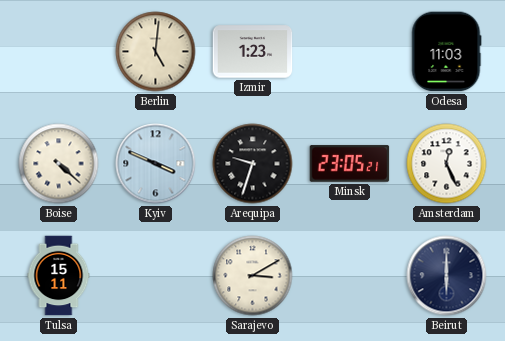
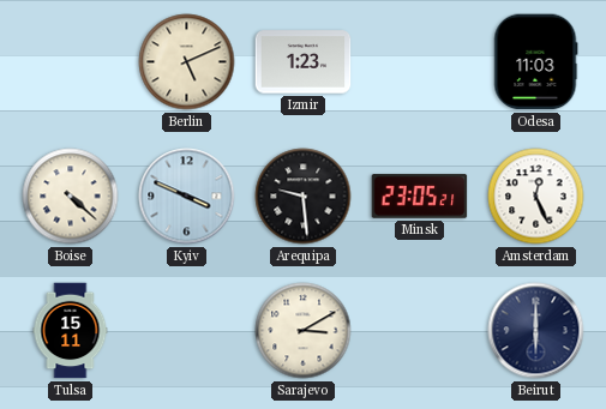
Berlin: 5:01 -> 5:11
Arequipa: 9:33 -> 9:29
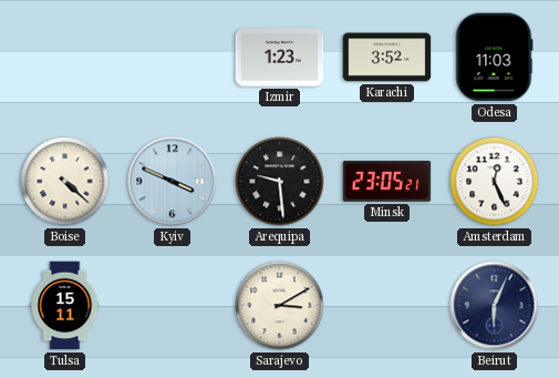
Berlin: 5:11 -> none
Karachi: none -> 3:52
Beirut: 6:00 -> 6:04
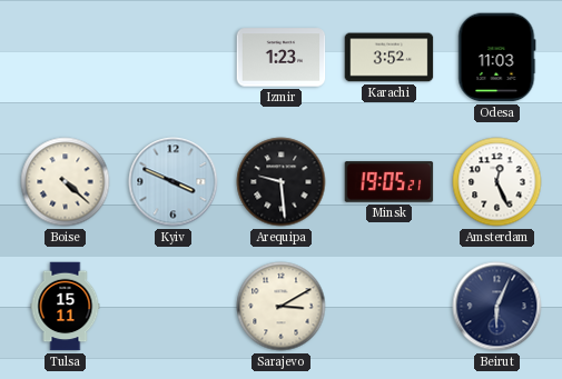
Minsk: 23:05 -> 19:05
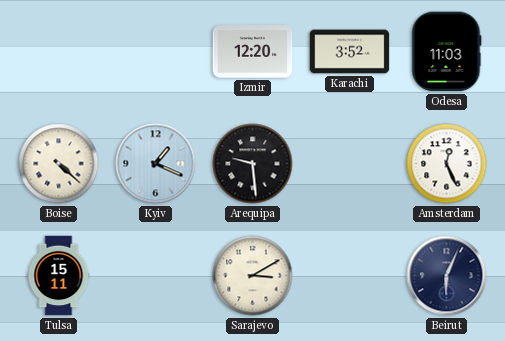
Izmir: 1:23 -> 12:20
Kyiv: 3:49 -> 1:19
Minsk: 19:05 -> none
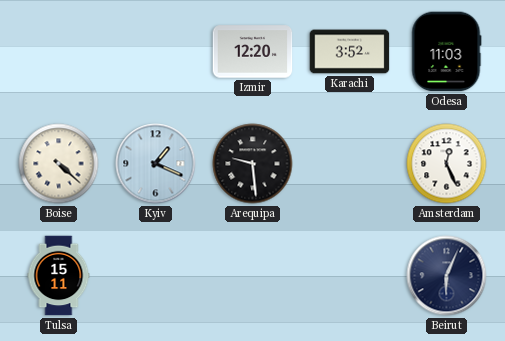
Sarajevo: 3:10 -> none
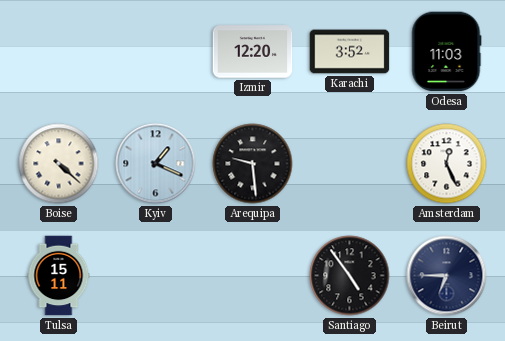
Santiago: none -> 4:54
Beirut: 6:04 -> 6:45
